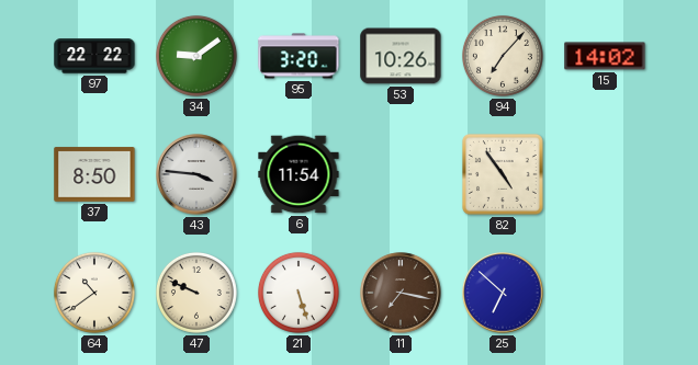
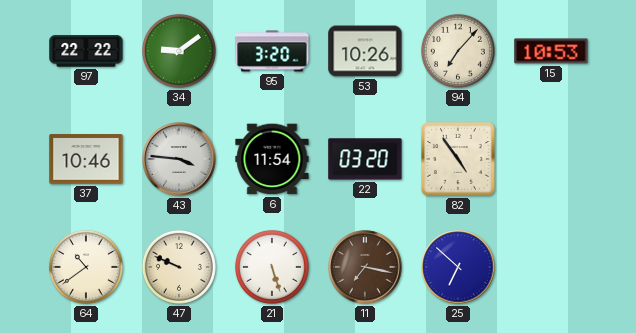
15: 14:02 -> 10:53
37: 8:50 -> 10:46
22: none -> 03:20
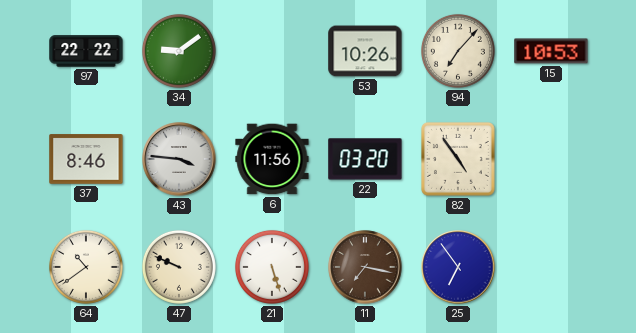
95: 3:20 -> none
37: 10:46 -> 8:46
6: 11:54 -> 11:56
25: 6:52 -> 6:54
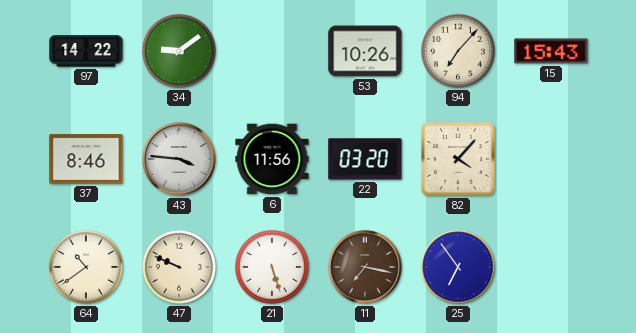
97: 22:22 -> 14:22
15: 10:53 -> 15:43
82: 4:54 -> 4:07
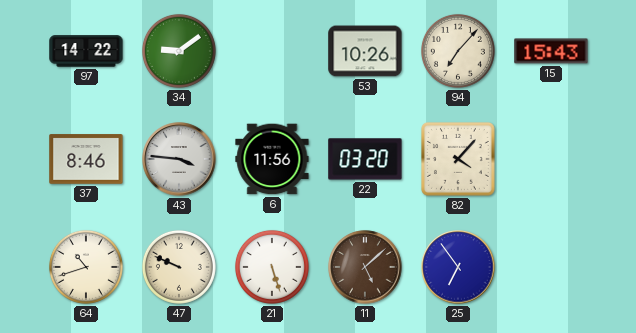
64: 10:39 -> 10:42
11: 7:17 -> 5:08
